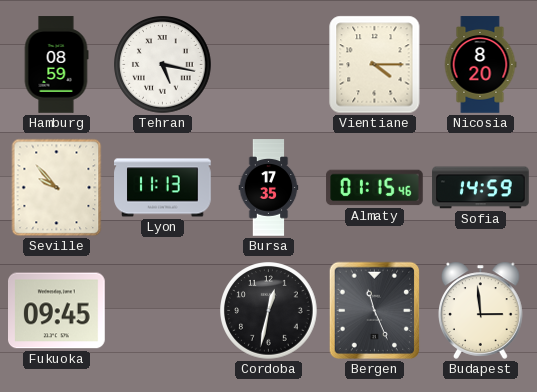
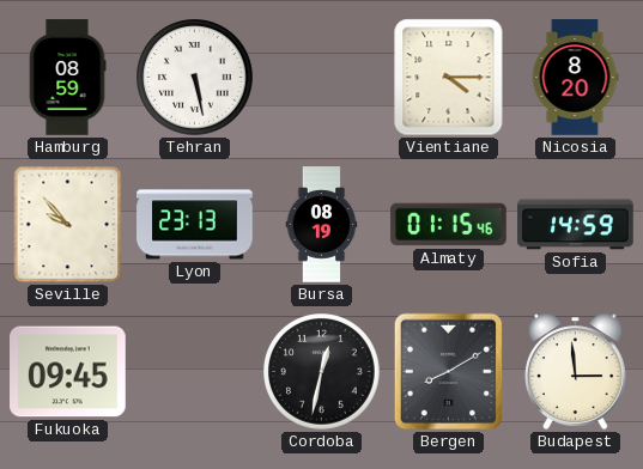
Tehran: 5:17 -> 5:28
Lyon: 11:13 -> 23:13
Bursa: 17:35 -> 08:19
Bergen: 11:26 -> 8:10
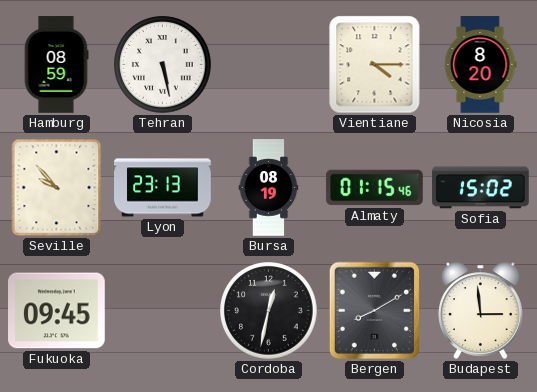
Sofia: 14:59 -> 15:02
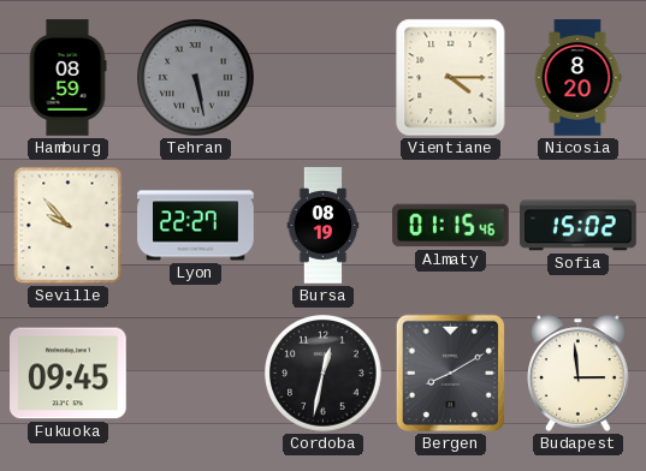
Tehran dial: white -> grey
Lyon: 23:13 -> 22:27
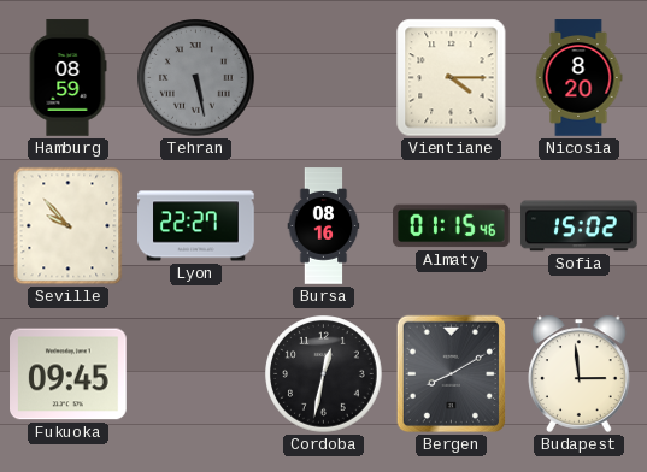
Bursa: 08:19 -> 08:16
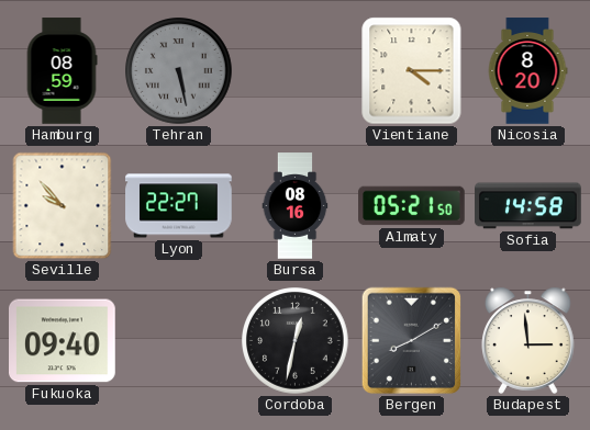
Almaty: 01:15 -> 05:21
Sofia: 15:02 -> 14:58
Fukuoka: 09:45 -> 09:40
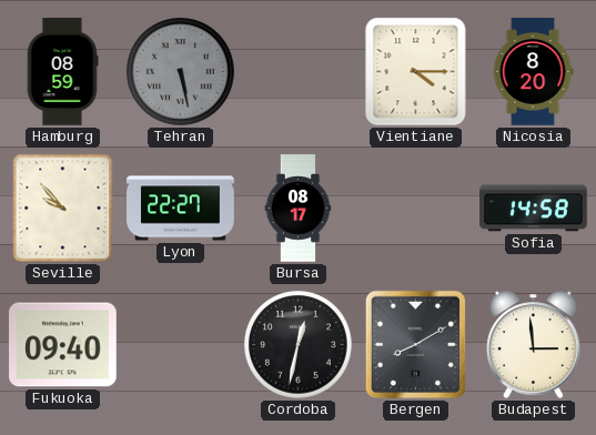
Bursa: 08:16 -> 08:17
Almaty: 05:21 -> none
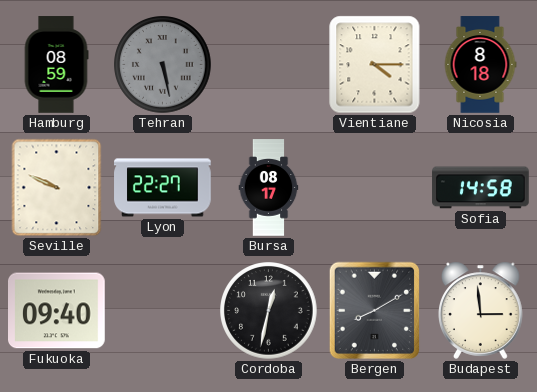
Nicosia: 8:20 -> 8:18
Seville: 9:53 -> 9:49
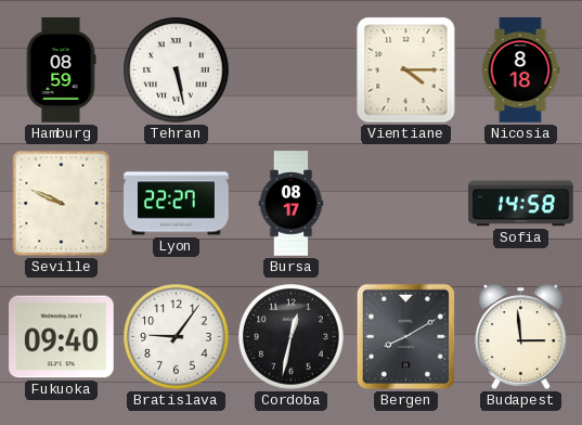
Tehran dial: grey -> white
Bratislava: none -> 9:06
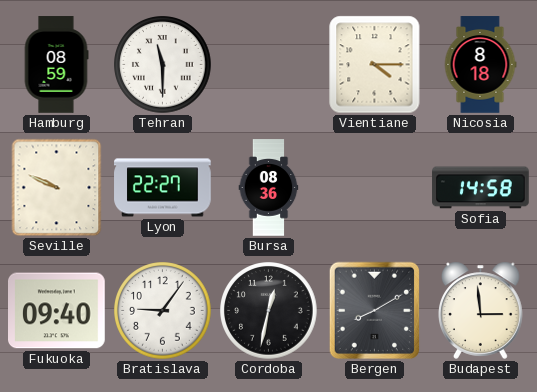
Tehran: 5:28 -> 11:30
Bursa: 08:17 -> 08:36
